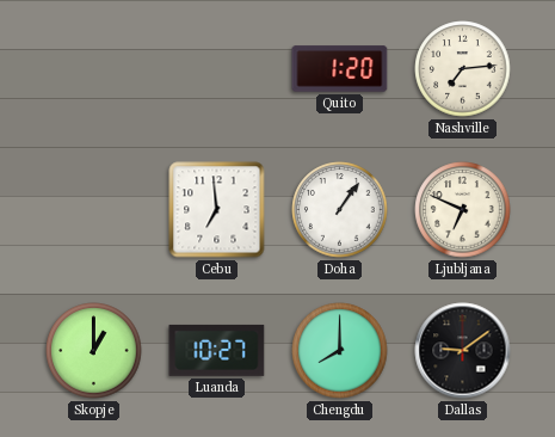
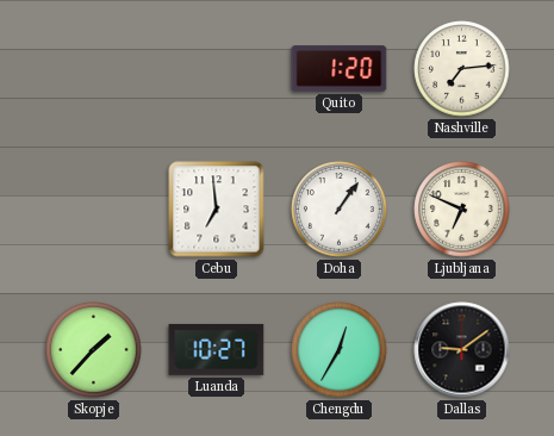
Skopje: 1:00 -> 1:37
Chengdu: 8:00 -> 12:35
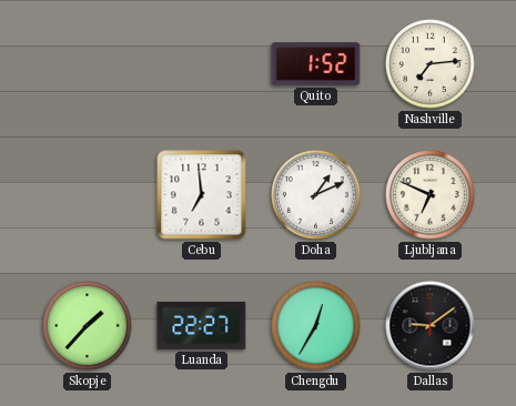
Quito: 1:20 -> 1:52
Doha: 1:06 -> 1:11
Luanda: 10:27 -> 22:27
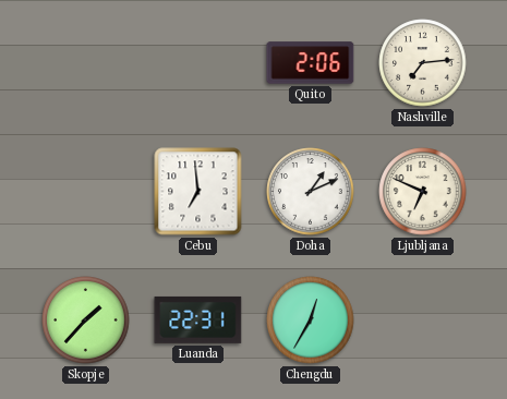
Quito: 1:52 -> 2:06
Luanda: 22:27 -> 22:31
Dallas: 9:09 -> none
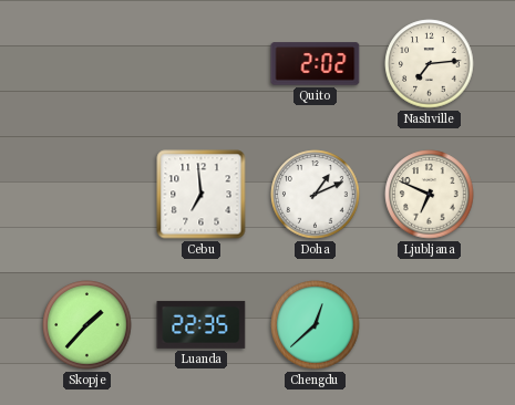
Quito: 2:06 -> 2:02
Luanda: 22:31 -> 22:35
Chengdu: 12:35 -> 12:38
